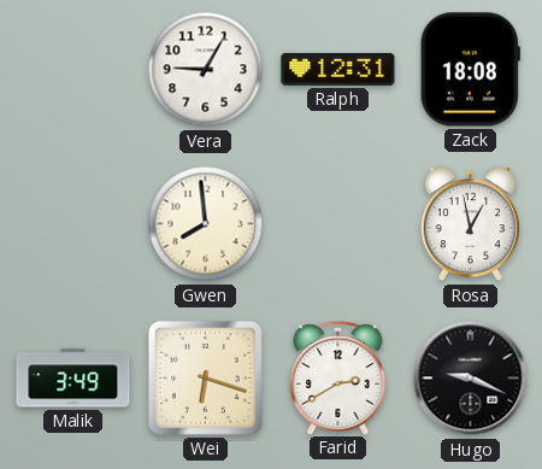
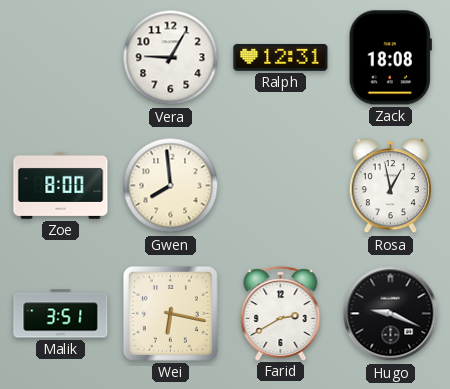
Zoe: none -> 8:00
Malik: 3:49 -> 3:51
Wei: 6:18 -> 6:17
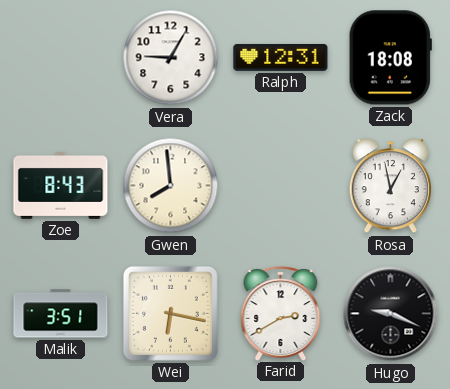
Zoe: 8:00 -> 8:43
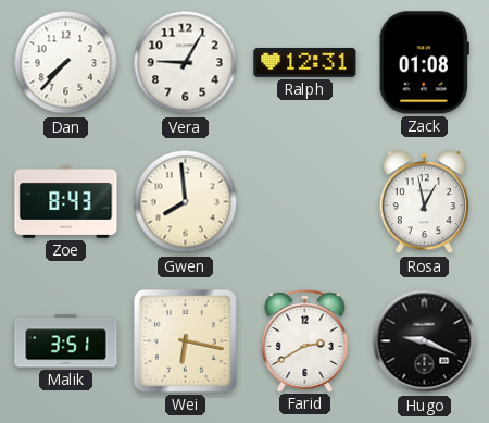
Dan: none -> 7:37
Zack: 18:08 -> 01:08
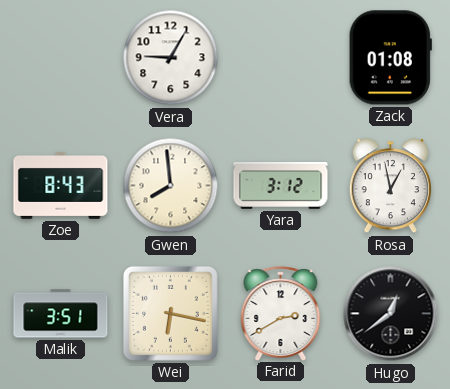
Dan: 7:37 -> none
Ralph: 12:31 -> none
Yara: none -> 3:12
Hugo: 9:19 -> 12:39
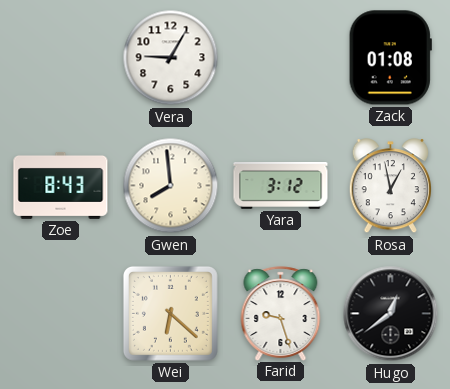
Malik: 3:51 -> none
Wei: 6:17 -> 6:22
Farid: 2:40 -> 9:27
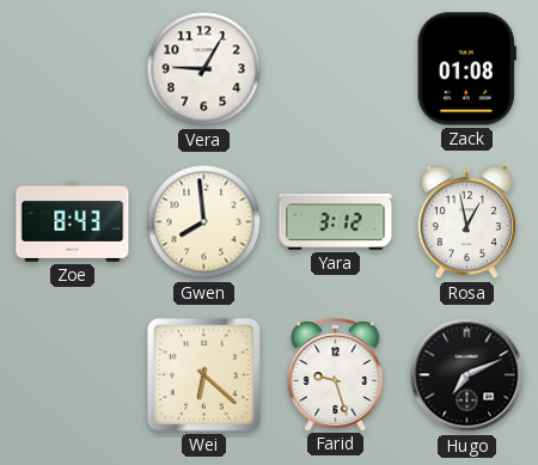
Hugo: 12:39 -> 7:11
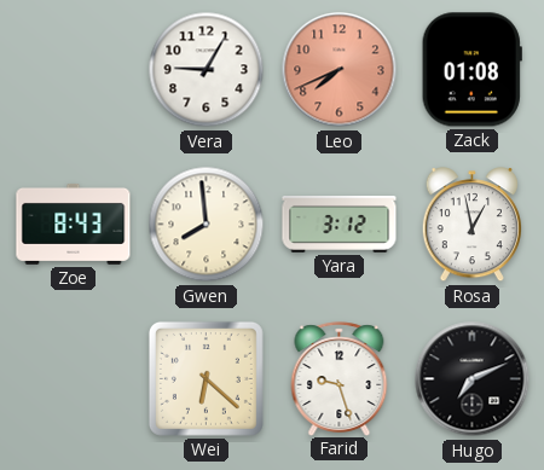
Leo: none -> 7:41
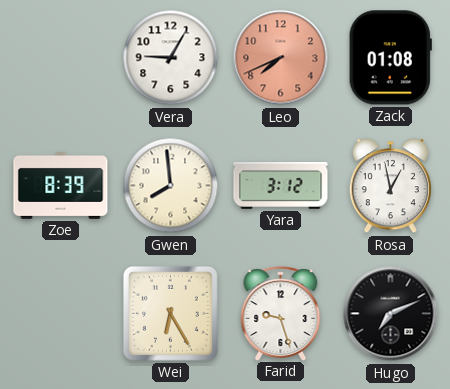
Zoe: 8:43 -> 8:39
Wei: 6:22 -> 6:25
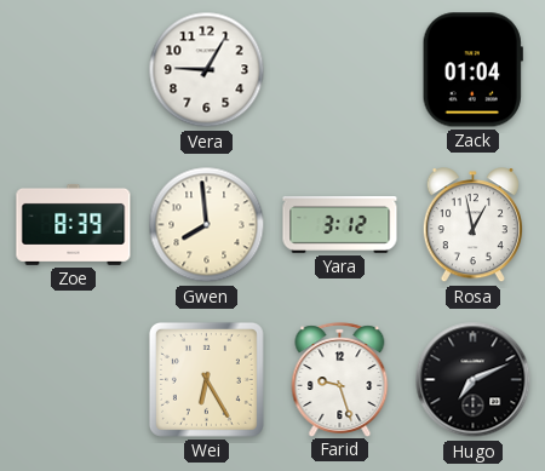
Leo: 7:41 -> none
Zack: 01:08 -> 01:04
